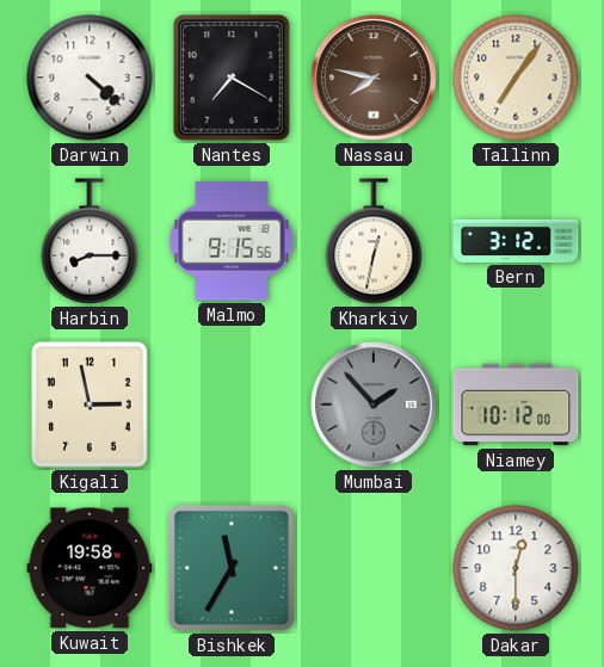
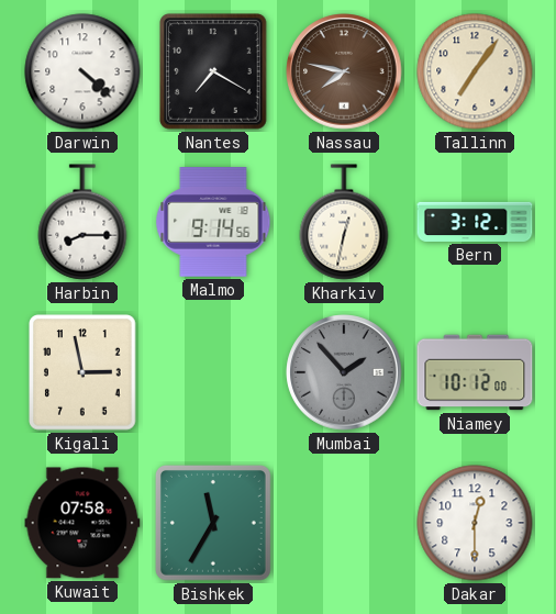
Malmo: 9:15 -> 9:14
Kuwait: 19:58 -> 07:58
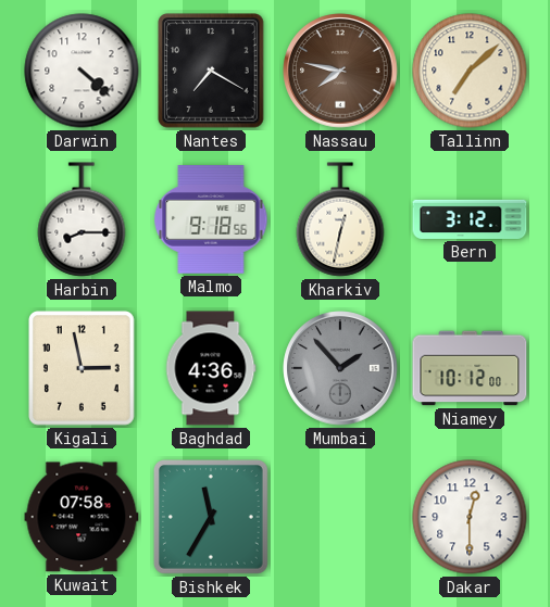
Tallinn: 7:06 -> 7:08
Malmo: 9:14 -> 9:18
Baghdad: none -> 4:36
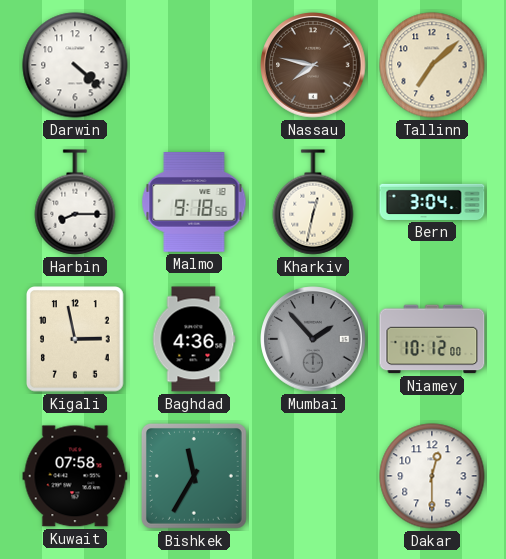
Nantes: 7:20 -> none
Bern: 3:12 -> 3:04
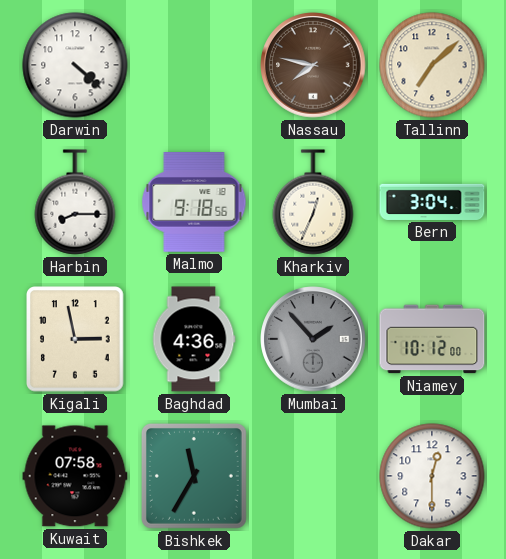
Kharkiv: 12:32 -> 12:34
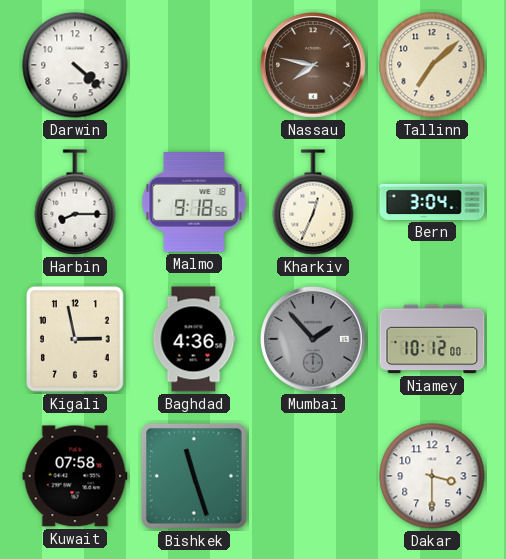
Bishkek: 11:35 -> 11:27
Dakar: 12:30 -> 3:30
